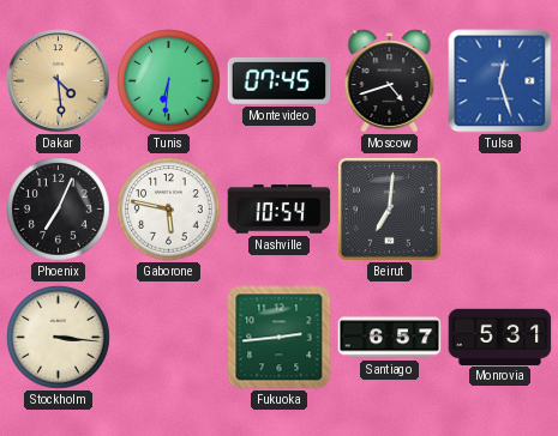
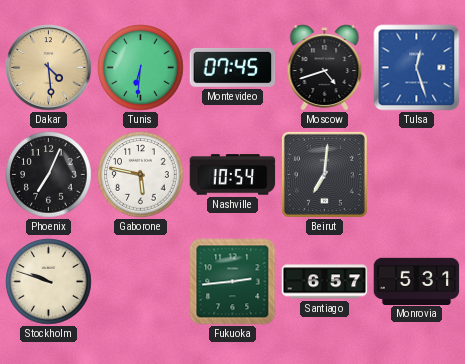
Stockholm: 3:16 -> 9:48
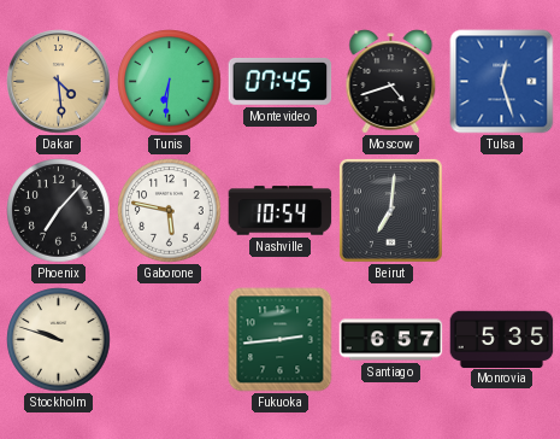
Phoenix: 7:04 -> 7:07
Monrovia: 5:31 -> 5:35
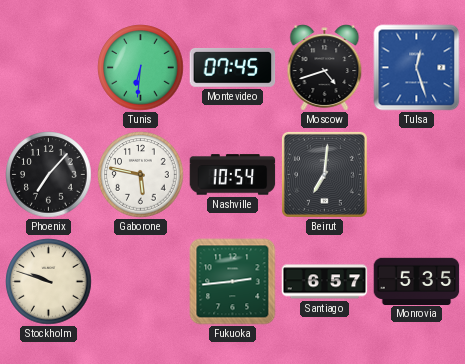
Dakar: 4:29 -> none
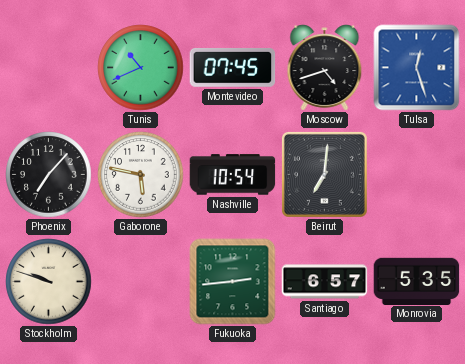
Tunis: 6:31 -> 10:41
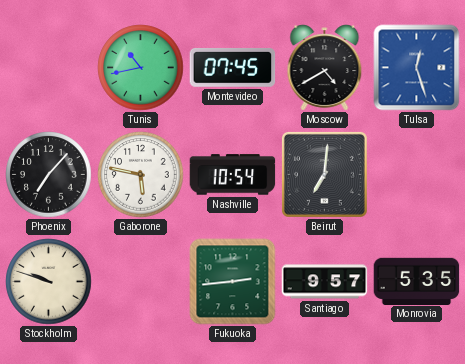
Tunis: 10:41 -> 10:43
Moscow: 4:42 -> 4:40
Santiago: 6:57 -> 9:57
